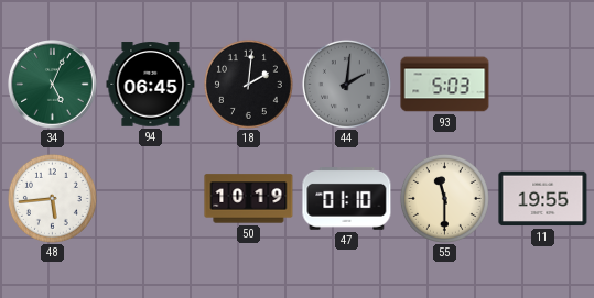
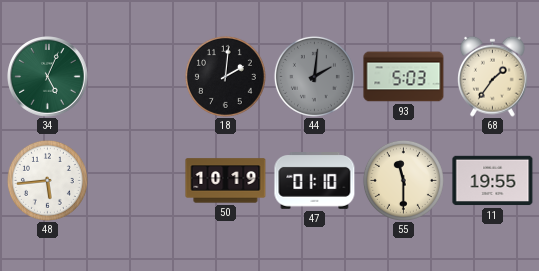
94: 06:45 -> none
68: none -> 1:36
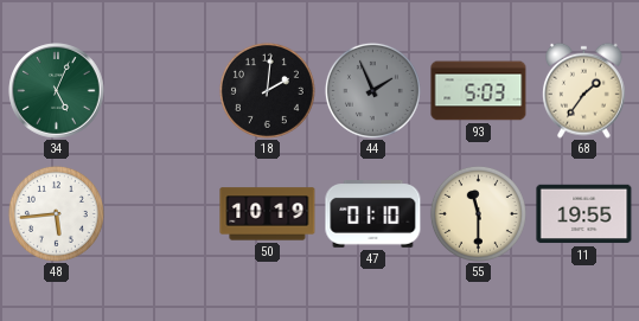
44: 2:01 -> 1:56
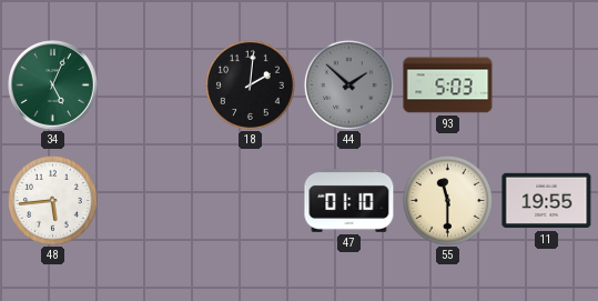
44: 1:56 -> 1:52
68: 1:36 -> none
50: 10:19 -> none
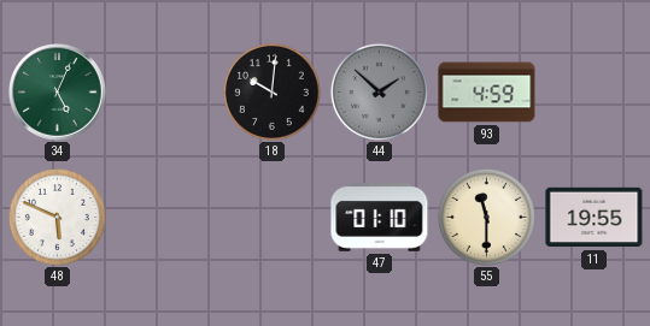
18: 2:01 -> 10:01
93: 5:03 -> 4:59
48: 5:44 -> 5:49
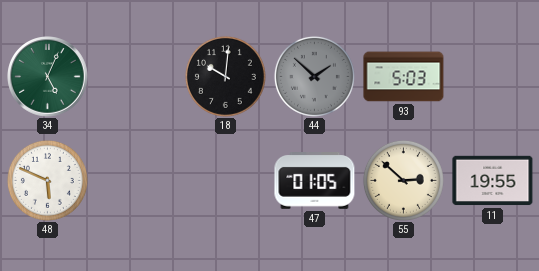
93: 4:59 -> 5:03
47: 01:10 -> 01:05
55: 11:30 -> 2:52
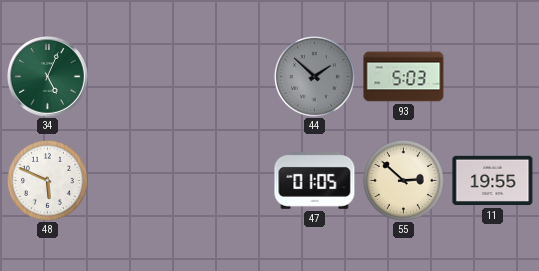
18: 10:01 -> none
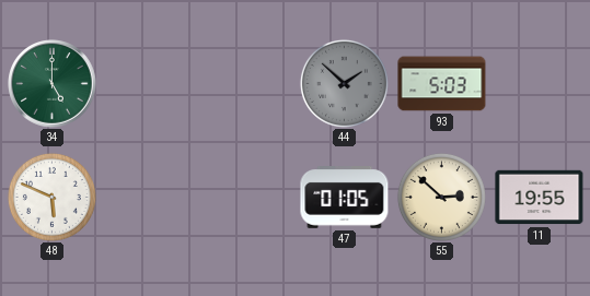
34: 5:04 -> 5:00
